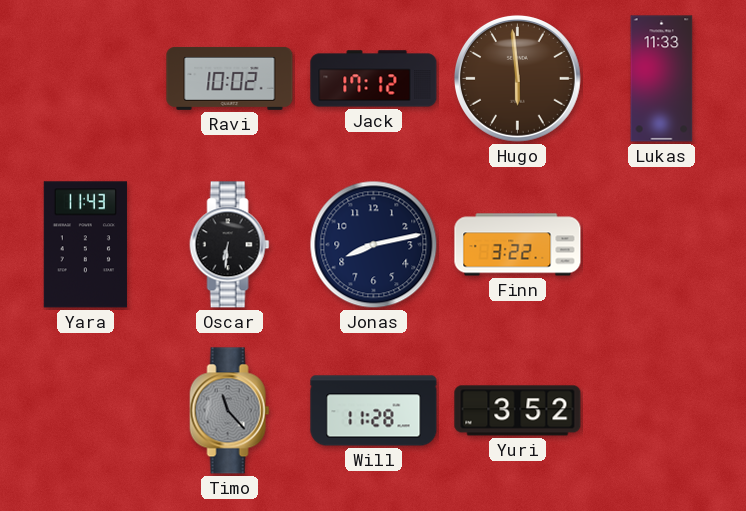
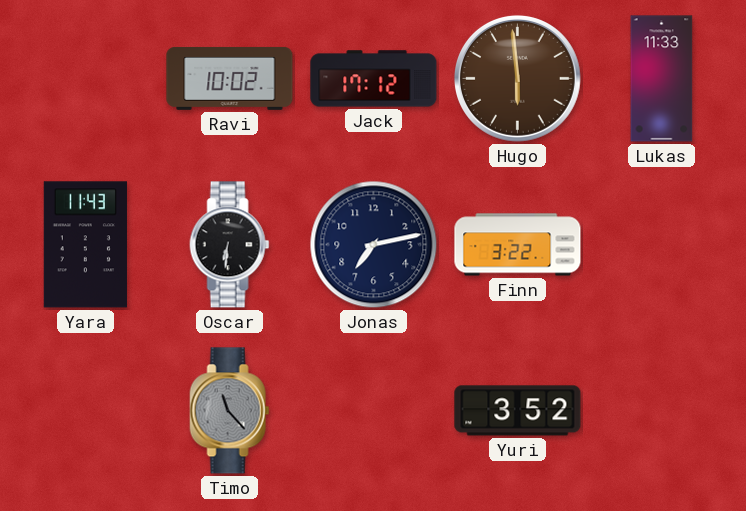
Jonas: 8:13 -> 7:13
Will: 11:28 -> none
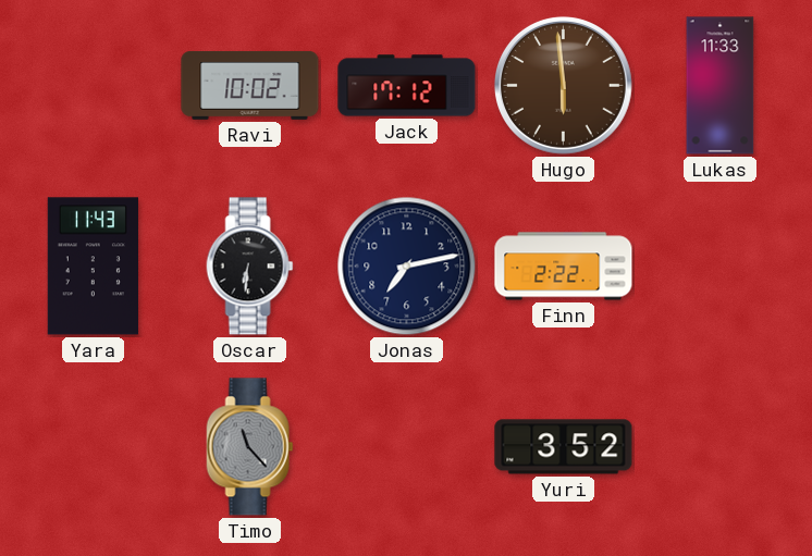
Finn: 3:22 -> 2:22
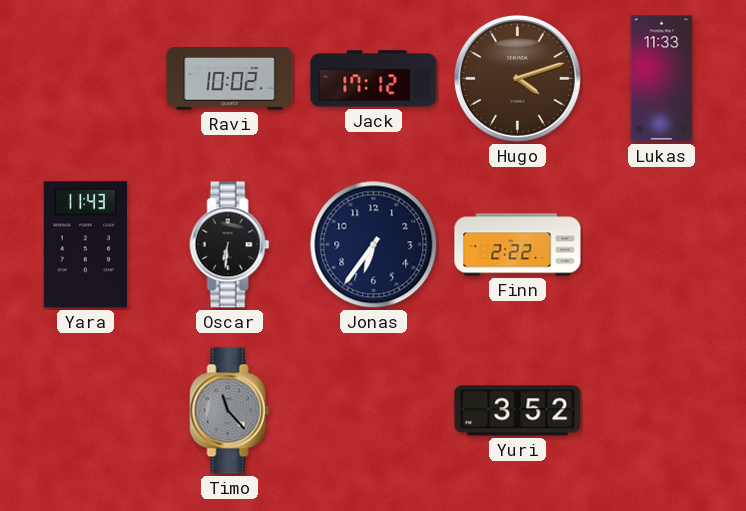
Hugo: 5:59 -> 4:12
Jonas: 7:13 -> 6:36
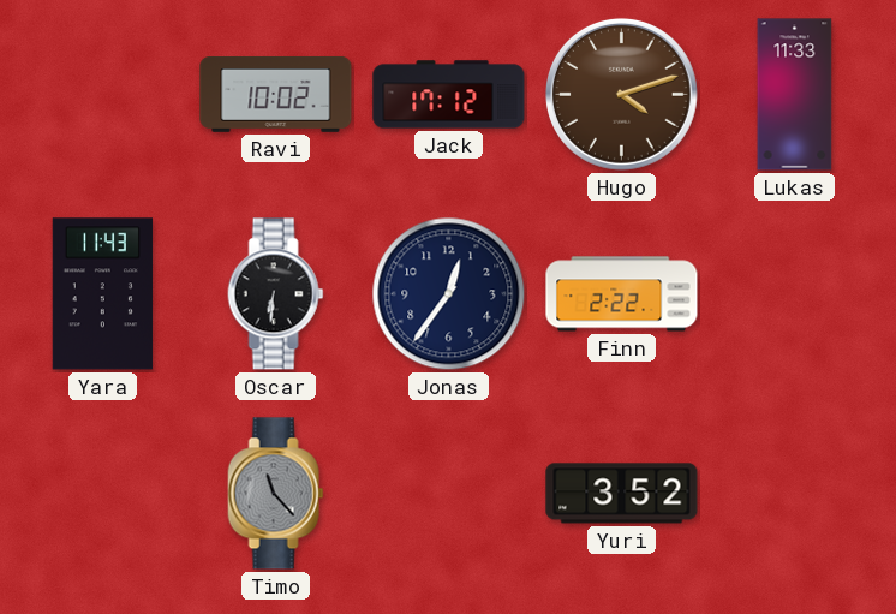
Jonas: 6:36 -> 12:36
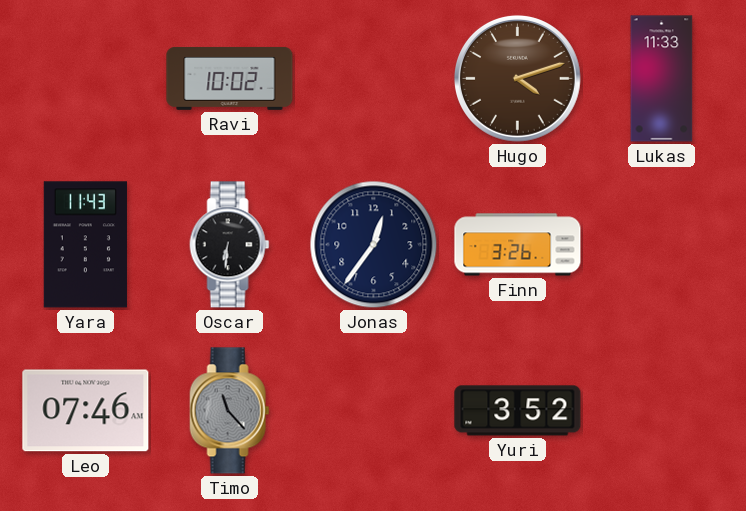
Jack: 17:12 -> none
Finn: 2:22 -> 3:26
Leo: none -> 07:46
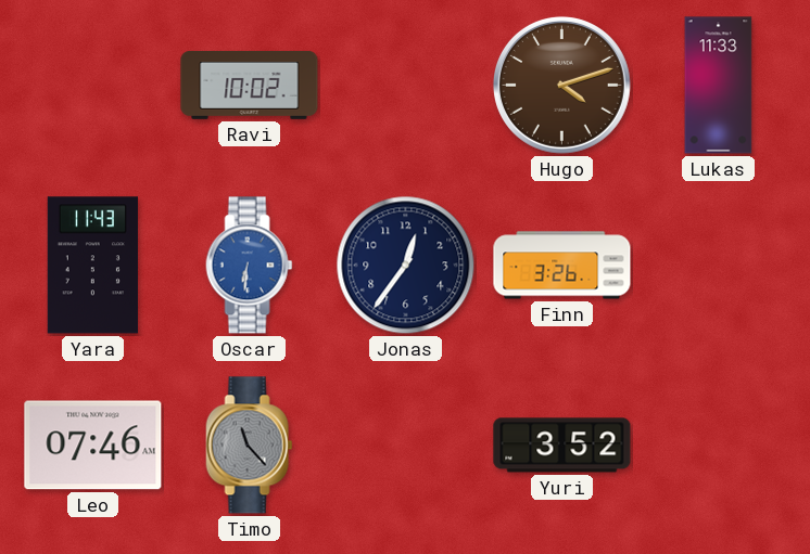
Oscar dial: black -> blue
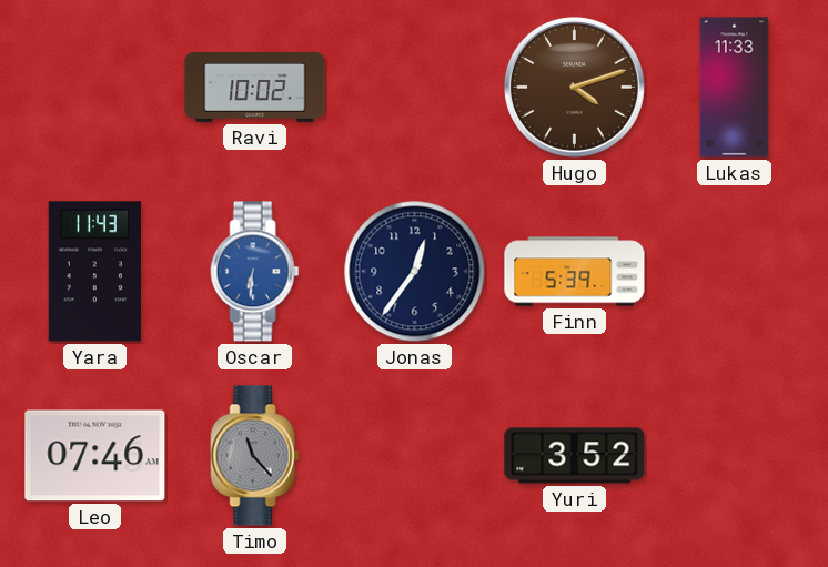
Finn: 3:26 -> 5:39
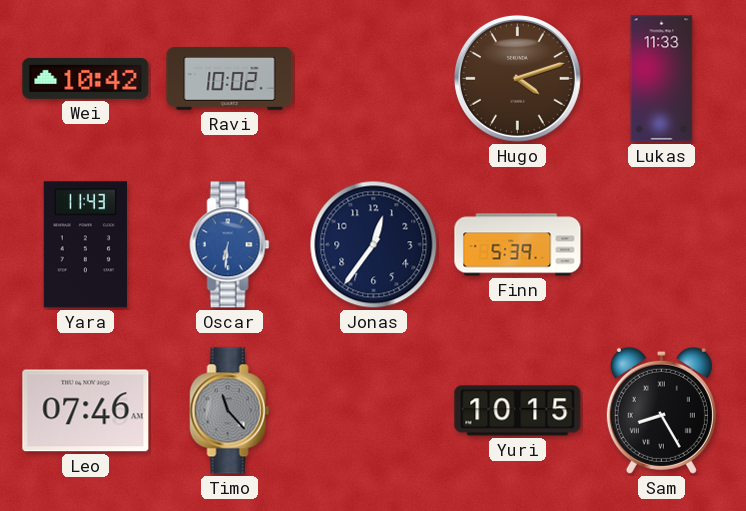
Wei: none -> 10:42
Yuri: 3:52 -> 10:15
Sam: none -> 8:25
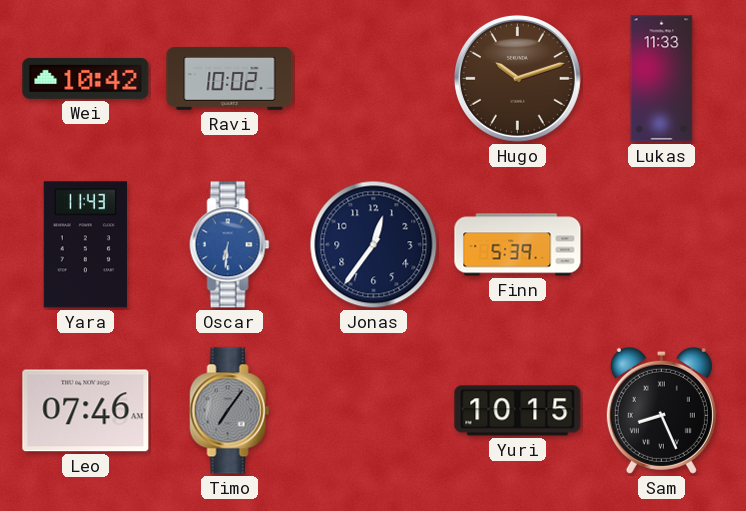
Hugo: 4:12 -> 10:12
Timo: 11:23 -> 7:06
Sam: 8:25 -> 8:26
